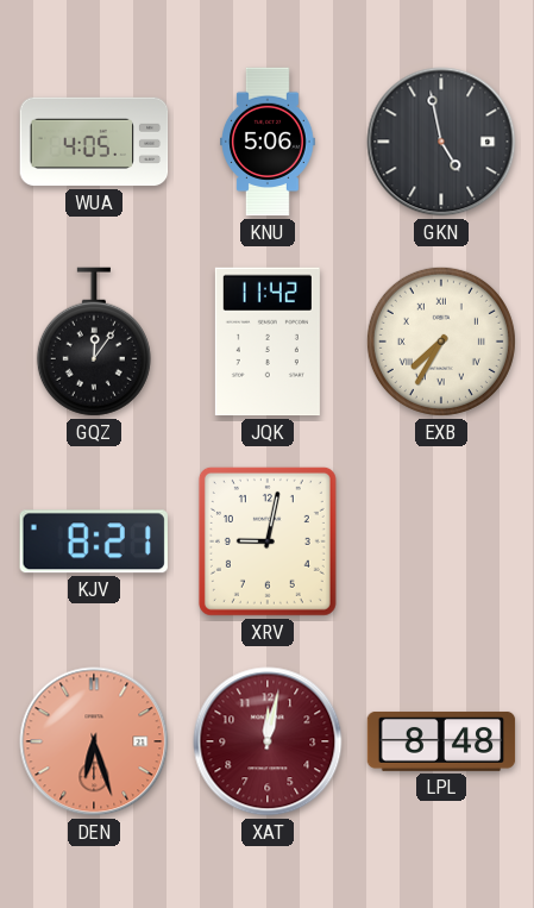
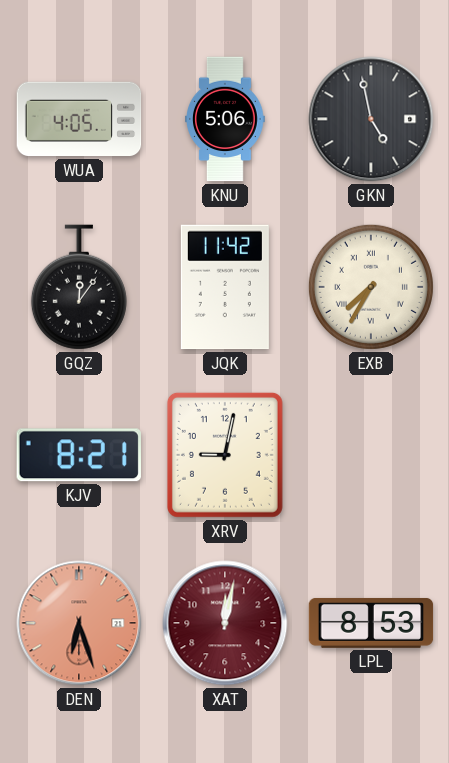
LPL: 8:48 -> 8:53
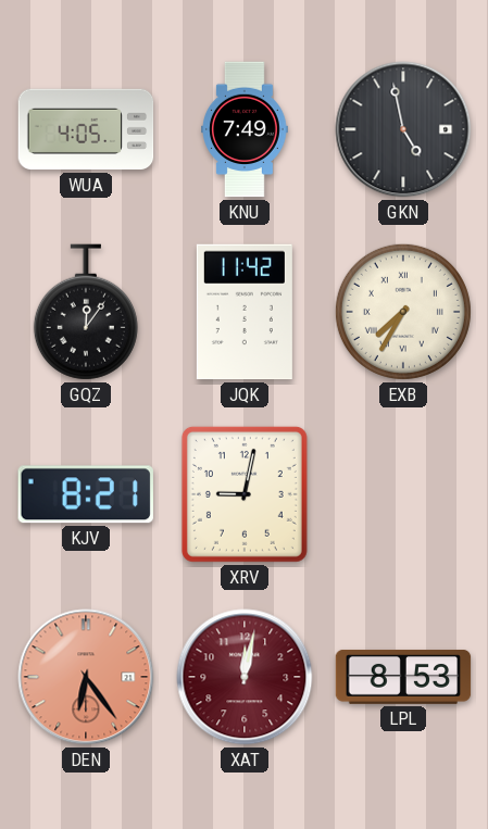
KNU: 5:06 -> 7:49
DEN: 6:27 -> 6:24
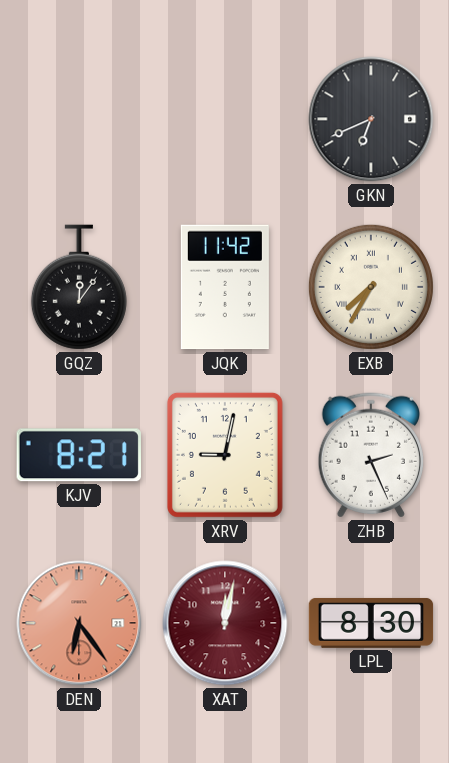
WUA: 4:05 -> none
KNU: 7:49 -> none
GKN: 4:58 -> 6:41
ZHB: none -> 2:26
LPL: 8:53 -> 8:30
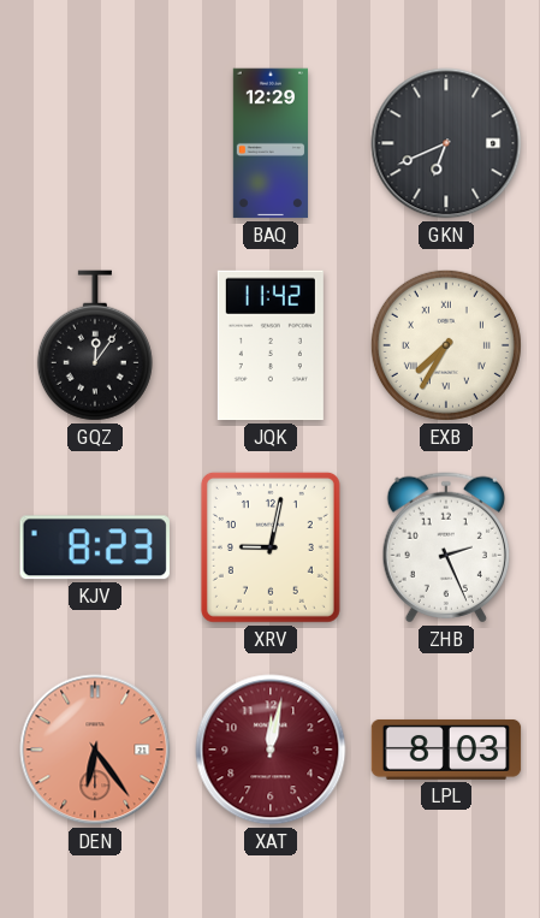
BAQ: none -> 12:29
KJV: 8:21 -> 8:23
LPL: 8:30 -> 8:03
